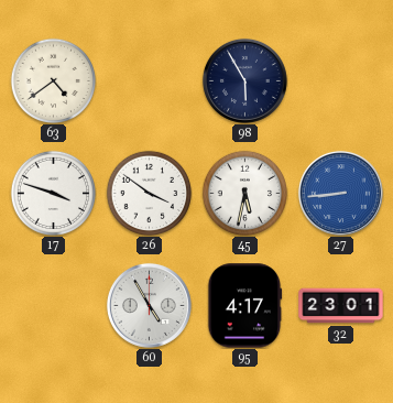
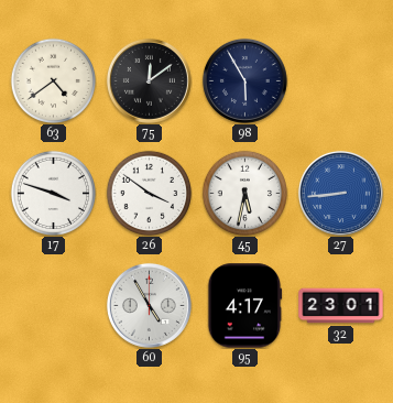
75: none -> 12:09
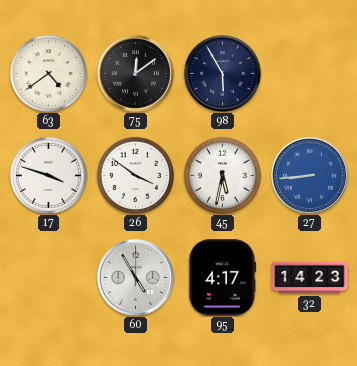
32: 23:01 -> 14:23
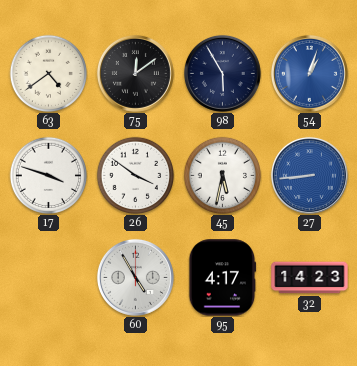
54: none -> 1:03
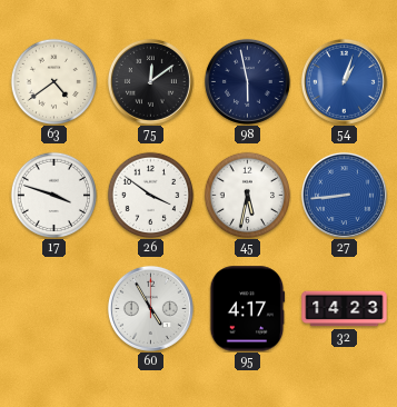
98: 5:55 -> 5:58
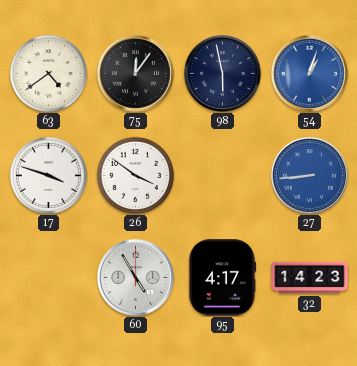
75: 12:09 -> 12:06
45: 5:32 -> none
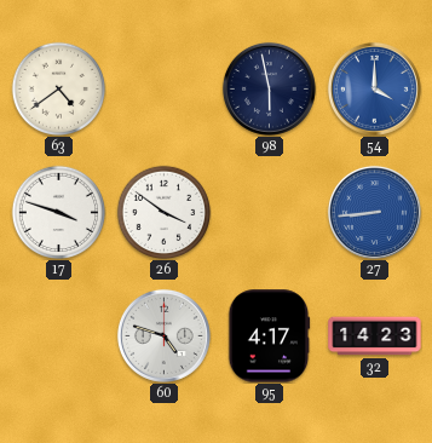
75: 12:06 -> none
54: 1:03 -> 4:00
60: 4:55 -> 4:48
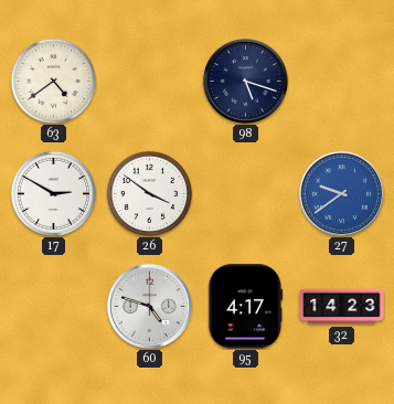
98: 5:58 -> 5:18
54: 4:00 -> none
17: 3:48 -> 2:50
27: 8:44 -> 9:39
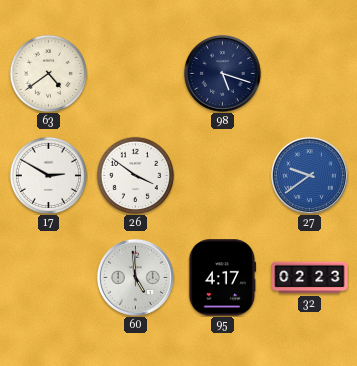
60: 4:48 -> 4:59
32: 14:23 -> 02:23
